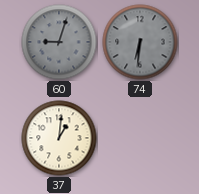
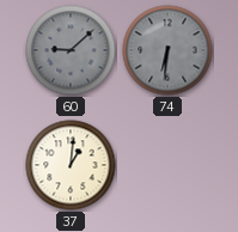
60: 9:03 -> 9:08
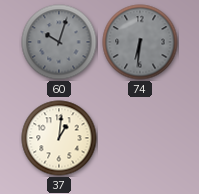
60: 9:08 -> 10:03
